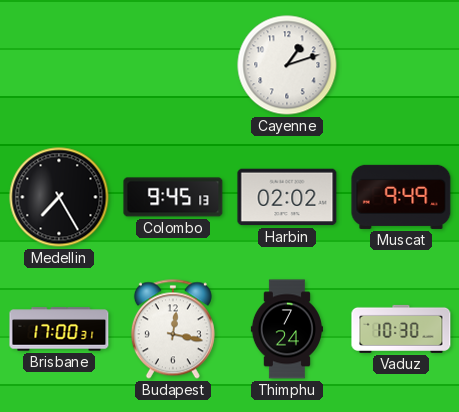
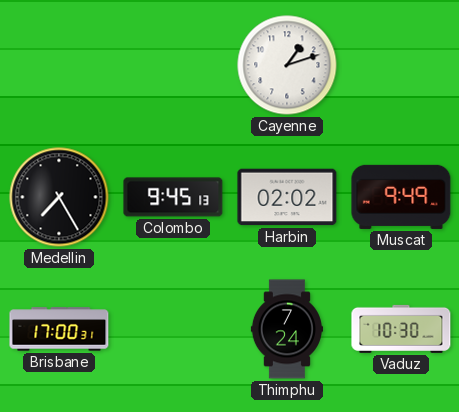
Budapest: 12:17 -> none
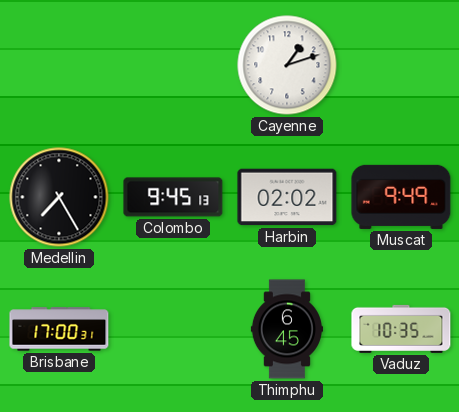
Thimphu: 7:24 -> 6:45
Vaduz: 10:30 -> 10:35
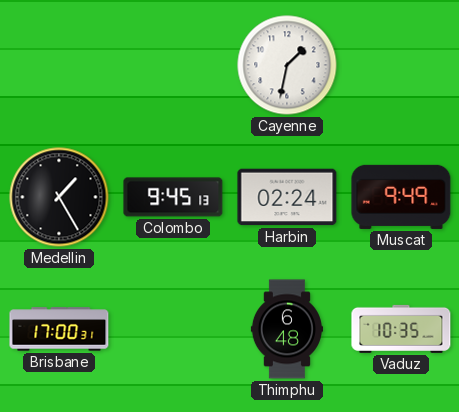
Cayenne: 1:12 -> 1:32
Medellin: 7:25 -> 1:25
Harbin: 02:02 -> 02:24
Thimphu: 6:45 -> 6:48
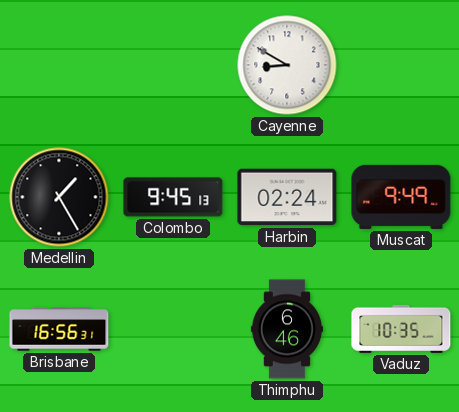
Cayenne: 1:32 -> 8:50
Brisbane: 17:00 -> 16:56
Thimphu: 6:48 -> 6:46
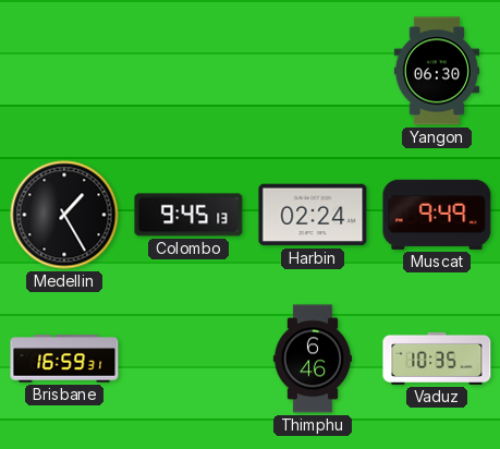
Cayenne: 8:50 -> none
Yangon: none -> 06:30
Brisbane: 16:56 -> 16:59
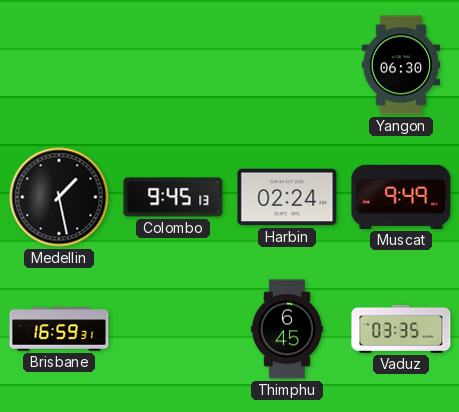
Medellin: 1:25 -> 1:28
Thimphu: 6:46 -> 6:45
Vaduz: 10:35 -> 03:35
